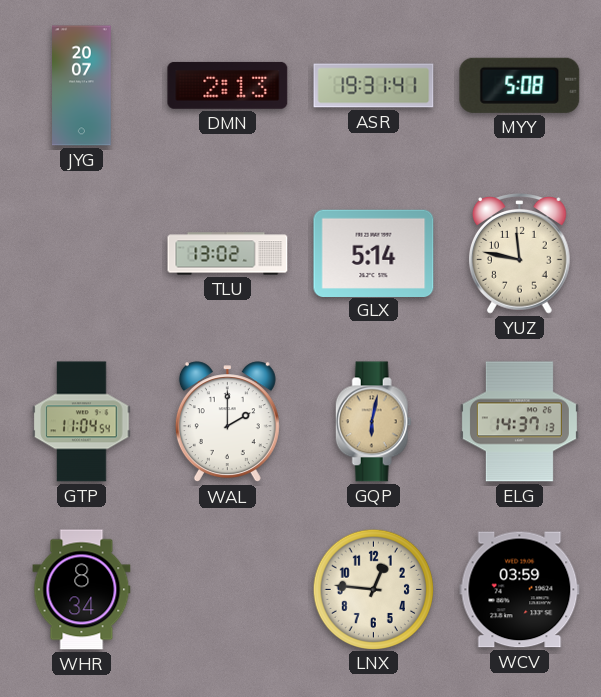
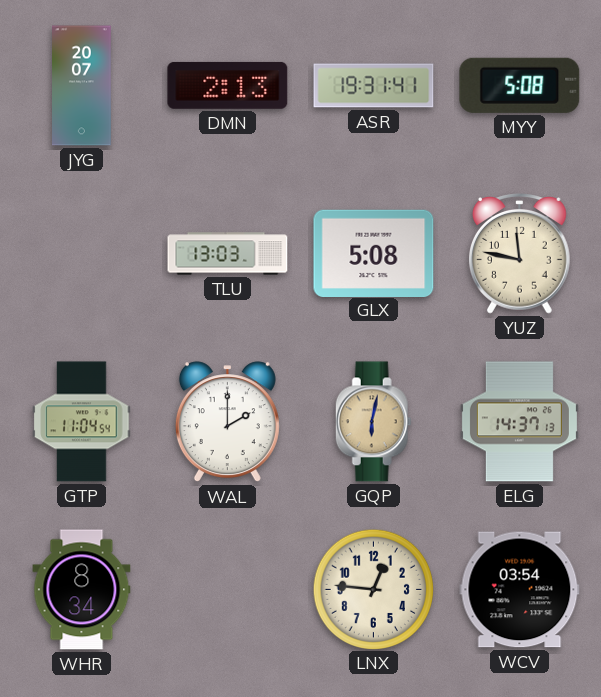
TLU: 13:02 -> 13:03
GLX: 5:14 -> 5:08
WCV: 03:59 -> 03:54
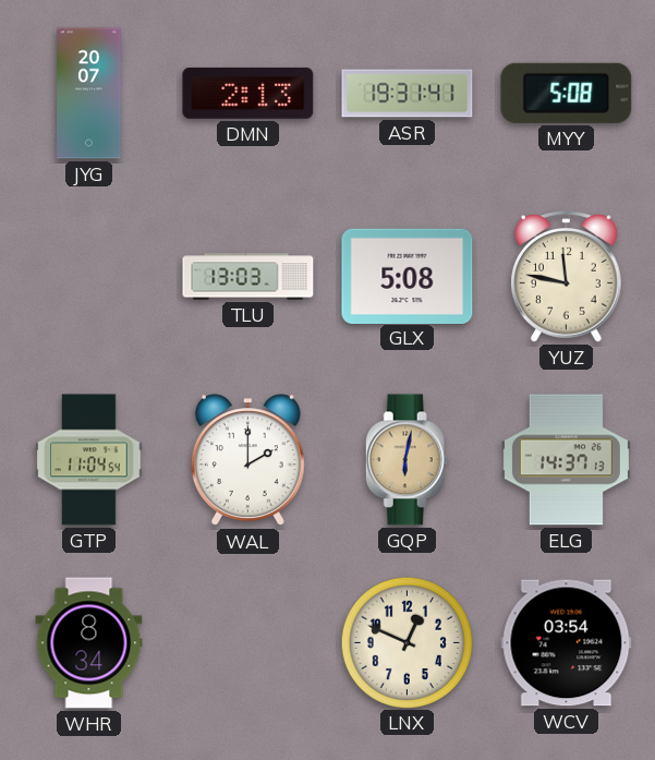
LNX: 12:46 -> 12:49
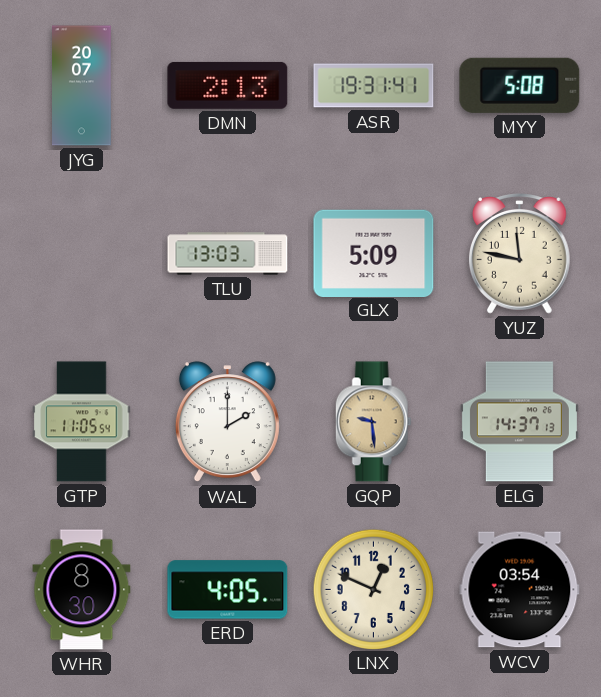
GLX: 5:08 -> 5:09
GTP: 11:04 -> 11:05
GQP: 6:02 -> 9:29
WHR: 8:34 -> 8:30
ERD: none -> 4:05
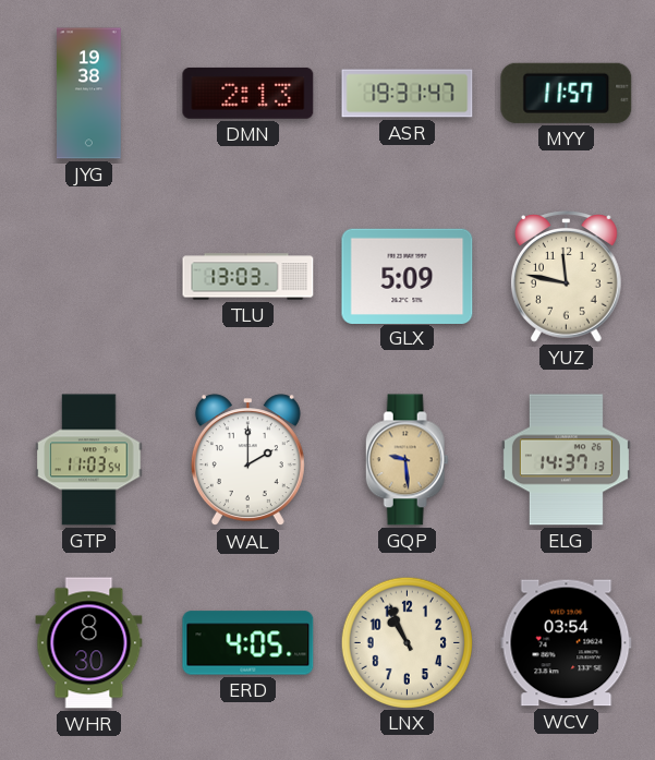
JYG: 20:07 -> 19:38
ASR: 19:31:41 -> 19:31:47
MYY: 5:08 -> 11:57
GTP: 11:05 -> 11:03
LNX: 12:49 -> 10:56
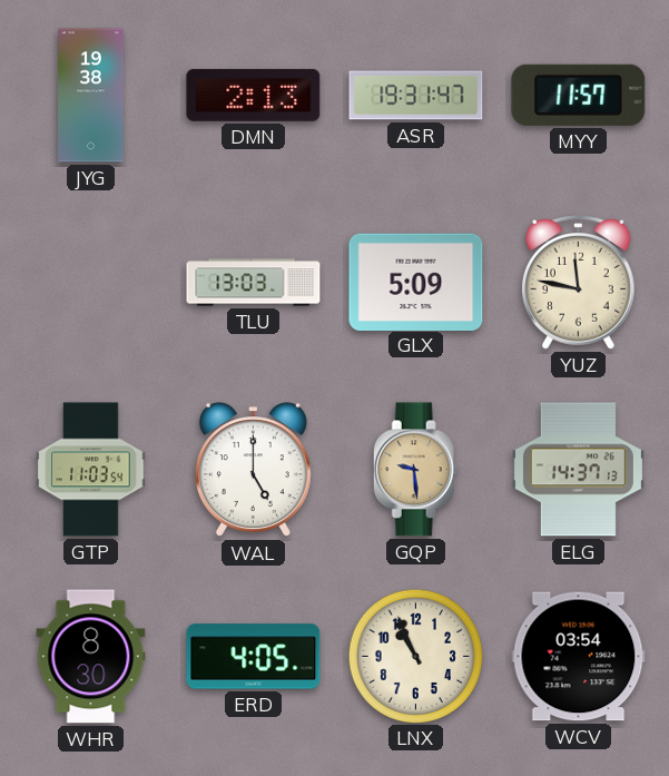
WAL: 2:00 -> 5:00
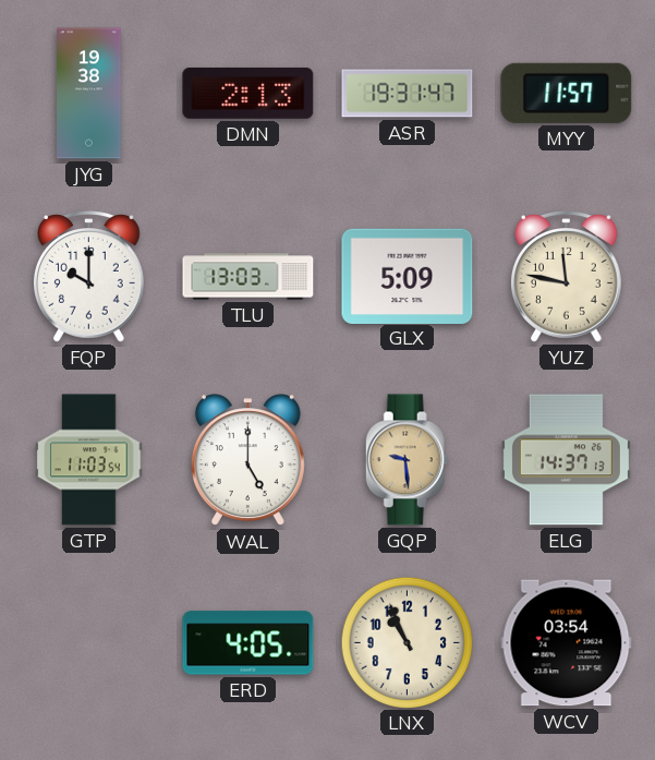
FQP: none -> 10:00
WHR: 8:30 -> none
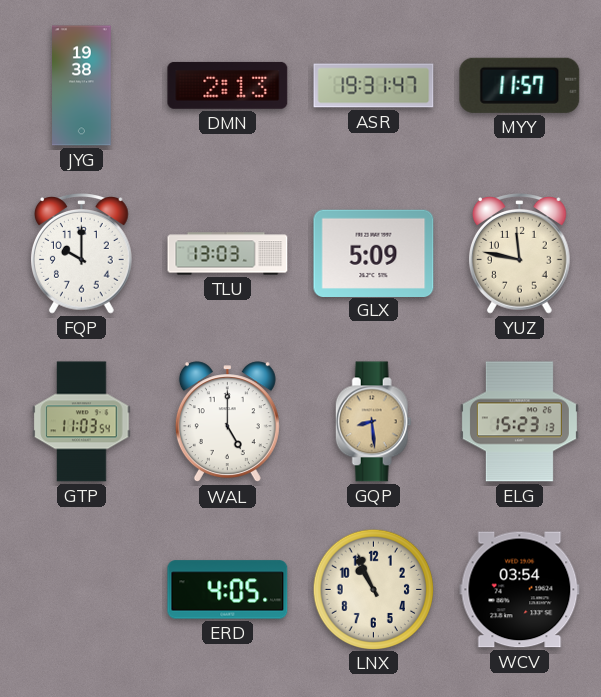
GQP: 9:29 -> 8:29
ELG: 14:37 -> 15:23
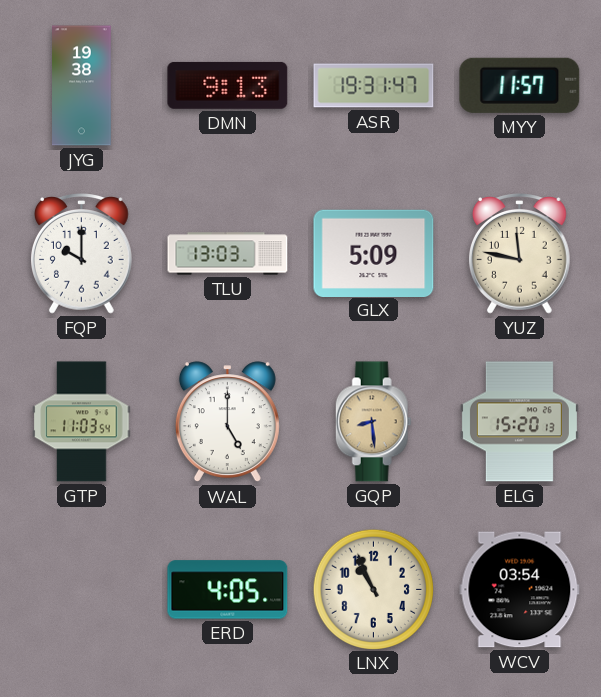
DMN: 2:13 -> 9:13
ELG: 15:23 -> 15:20
